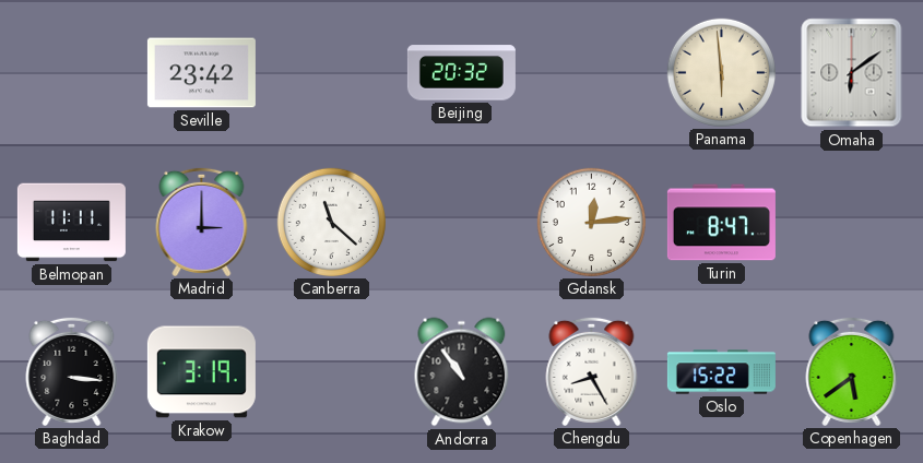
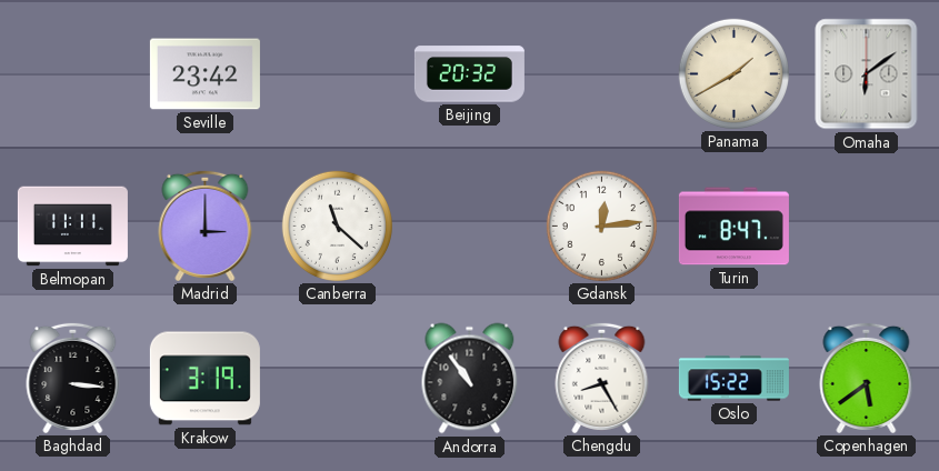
Panama: 5:59 -> 1:40
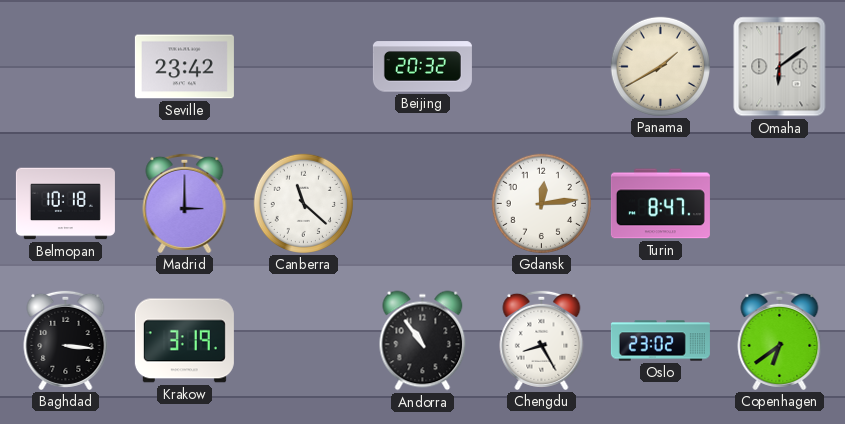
Belmopan: 11:11 -> 10:18
Oslo: 15:22 -> 23:02
Copenhagen: 5:39 -> 6:39
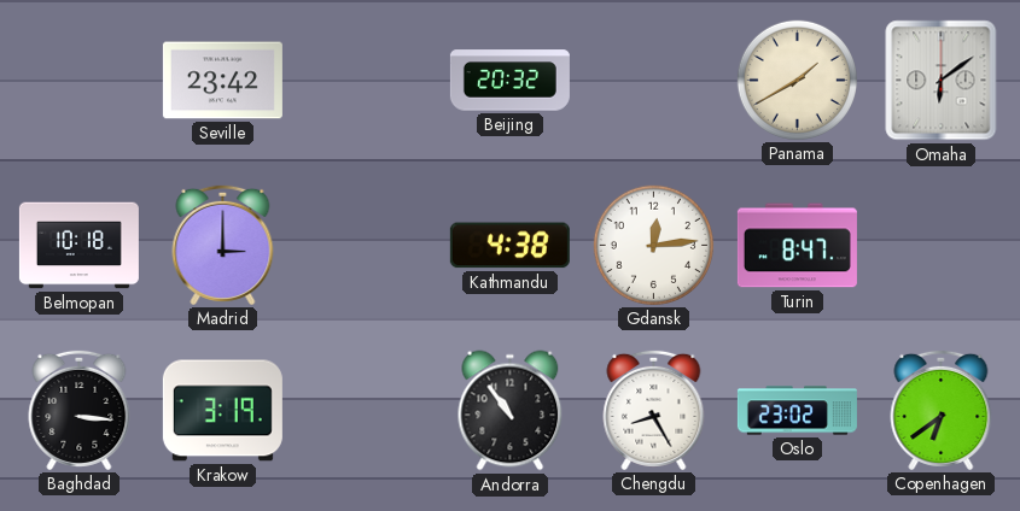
Canberra: 11:22 -> none
Kathmandu: none -> 4:38
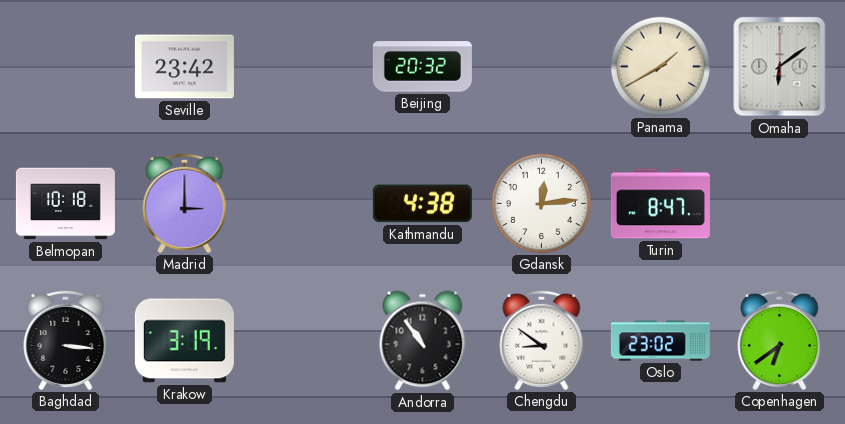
Chengdu: 8:25 -> 8:51
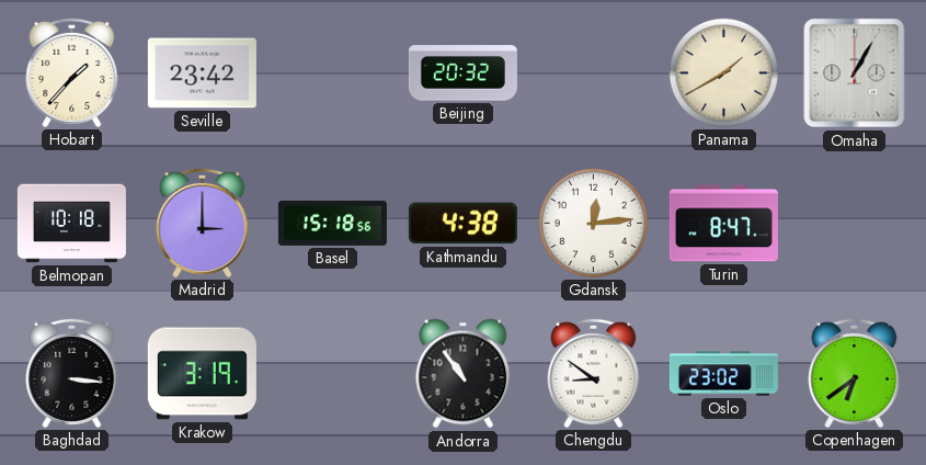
Hobart: none -> 1:37
Omaha: 6:09 -> 1:05
Basel: none -> 15:18
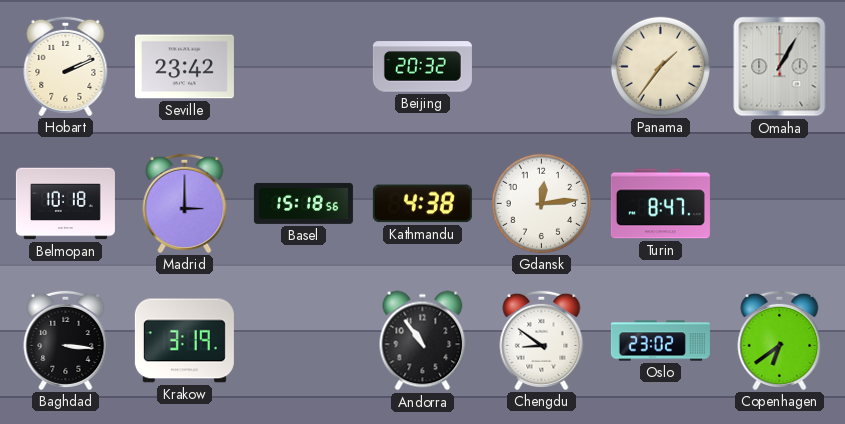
Hobart: 1:37 -> 2:11
Panama: 1:40 -> 1:36
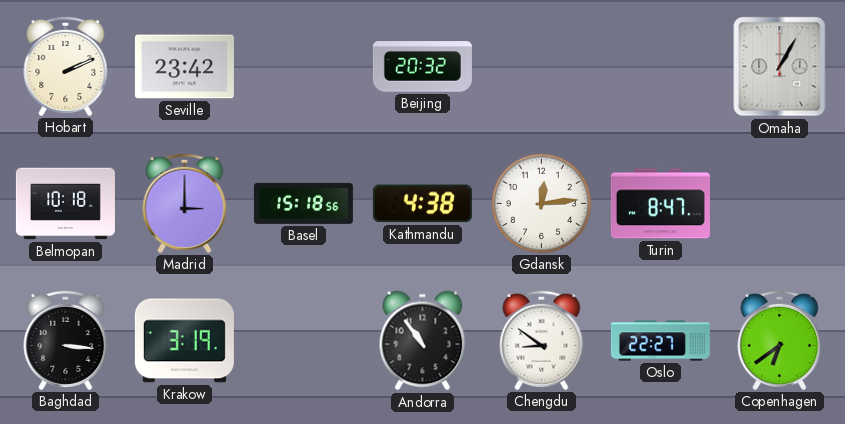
Panama: 1:36 -> none
Oslo: 23:02 -> 22:27
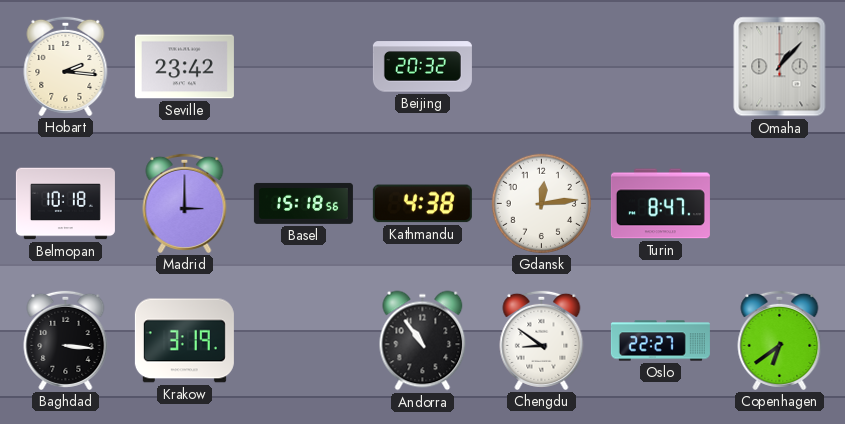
Hobart: 2:11 -> 2:16
Omaha: 1:05 -> 1:07
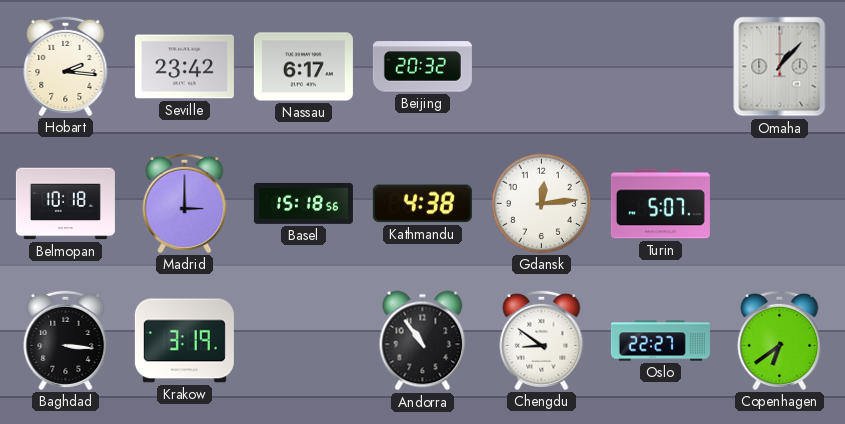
Nassau: none -> 6:17
Turin: 8:47 -> 5:07
